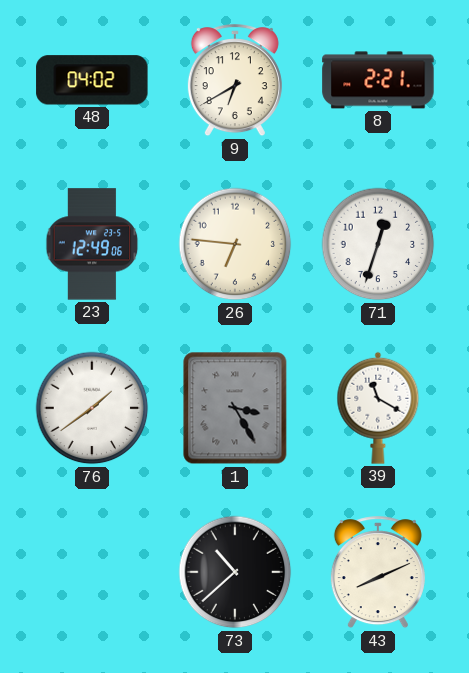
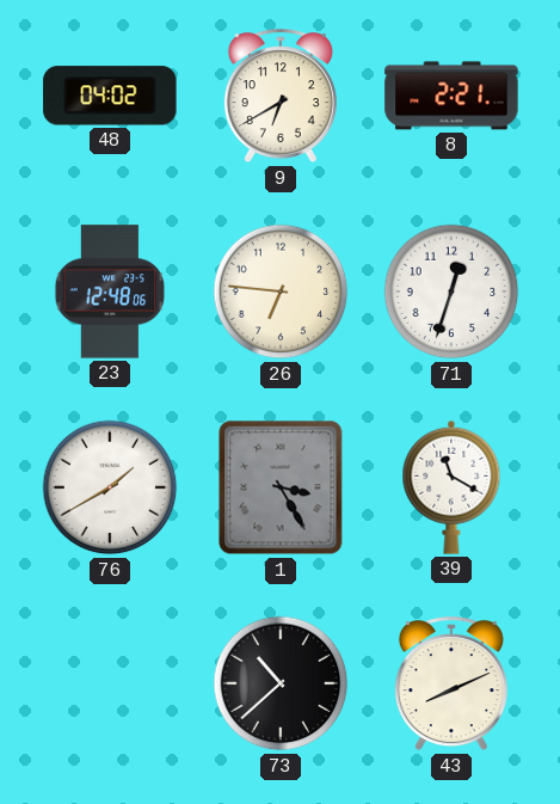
23: 12:49 -> 12:48
76: 1:39 -> 1:40
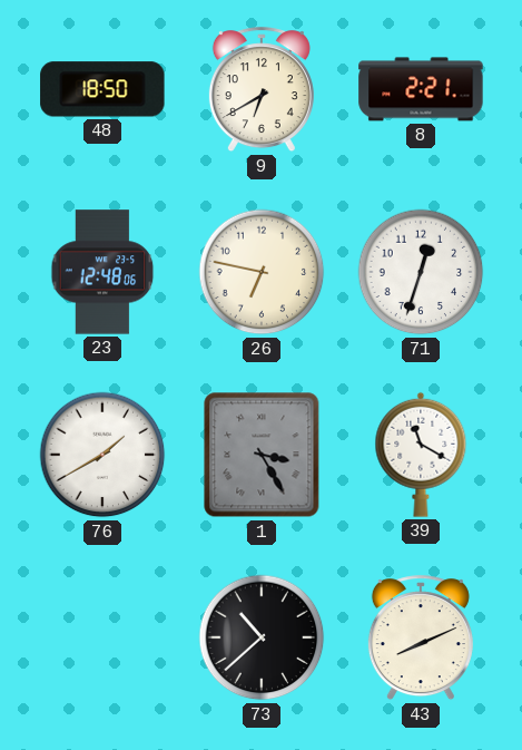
48: 04:02 -> 18:50
26: 6:46 -> 6:47
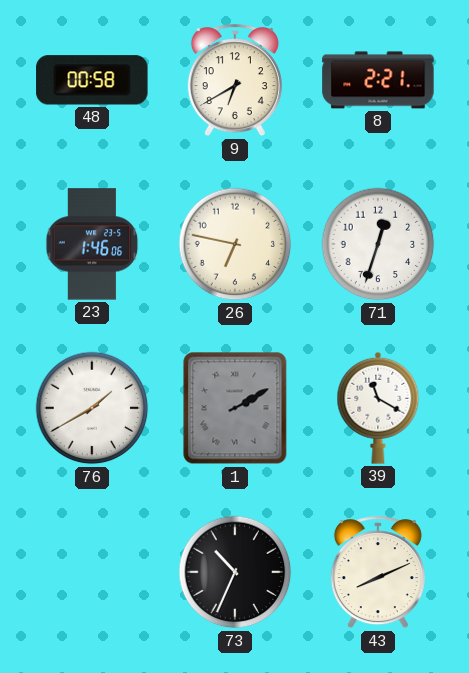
48: 18:50 -> 00:58
23: 12:48 -> 1:46
1: 3:25 -> 2:10
73: 10:38 -> 10:34
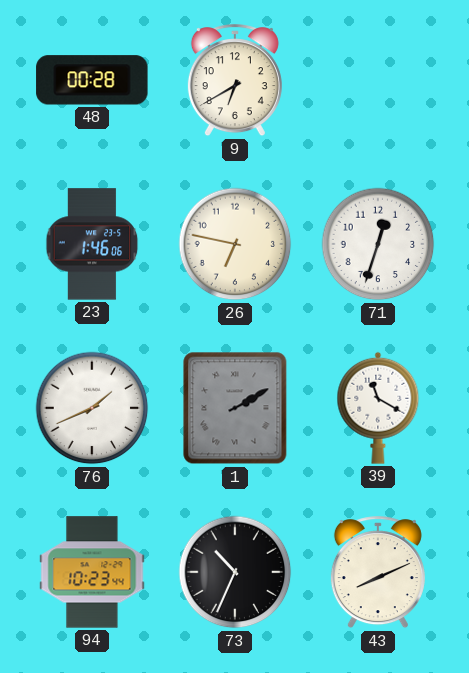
48: 00:58 -> 00:28
8: 2:21 -> none
76: 1:40 -> 1:41
94: none -> 10:23
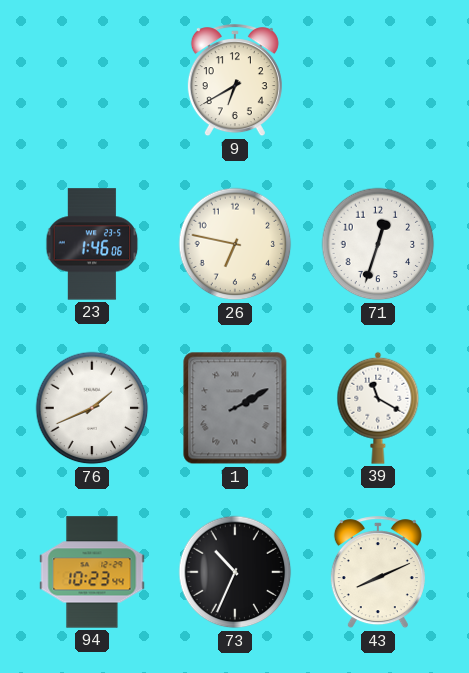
48: 00:28 -> none
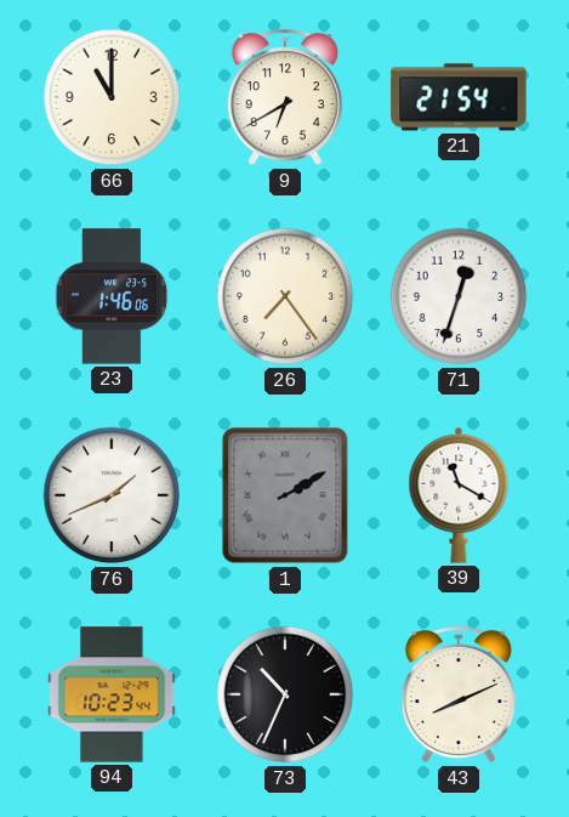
66: none -> 11:00
21: none -> 21:54
26: 6:47 -> 7:24
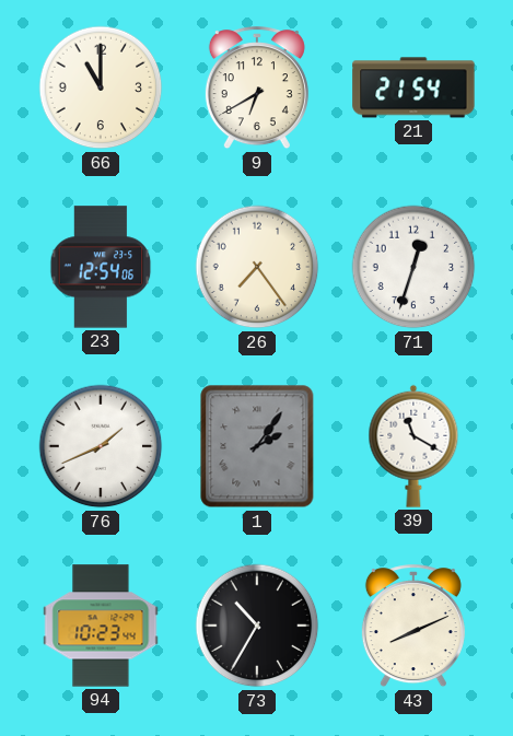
23: 1:46 -> 12:54
1: 2:10 -> 2:06
73: 10:34 -> 10:35
